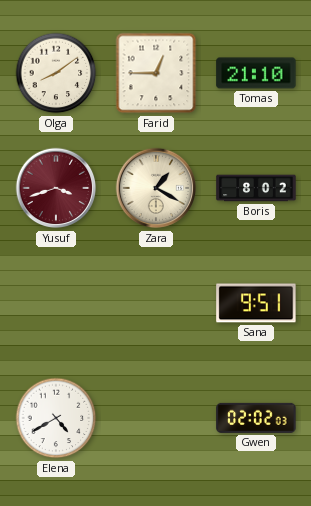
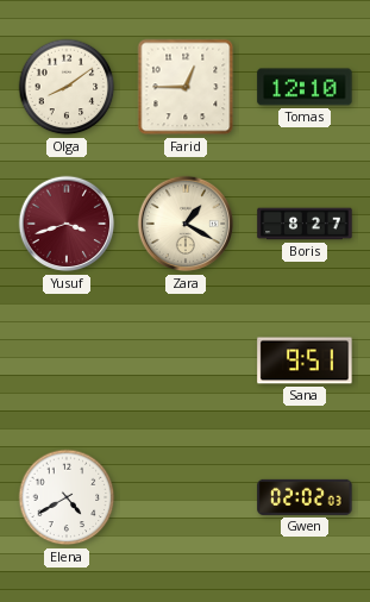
Tomas: 21:10 -> 12:10
Boris: 8:02 -> 8:27
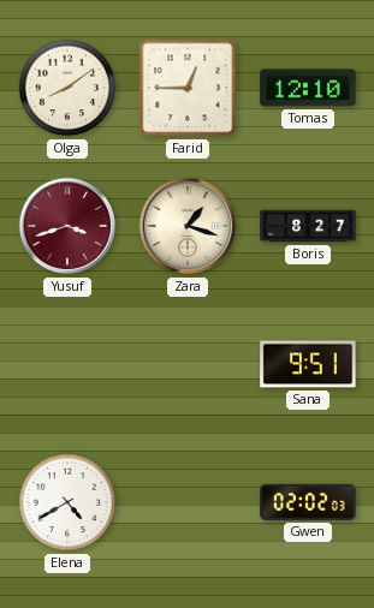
Zara: 1:20 -> 1:18
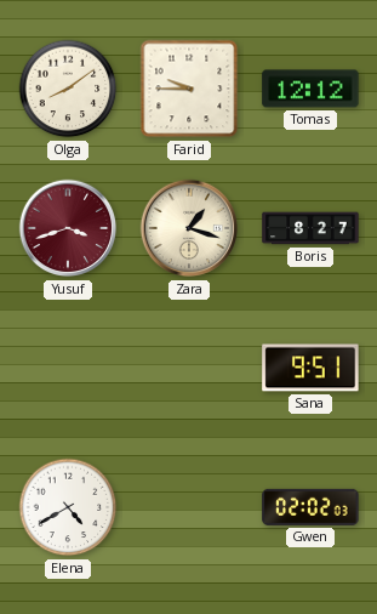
Farid: 12:45 -> 9:45
Tomas: 12:10 -> 12:12
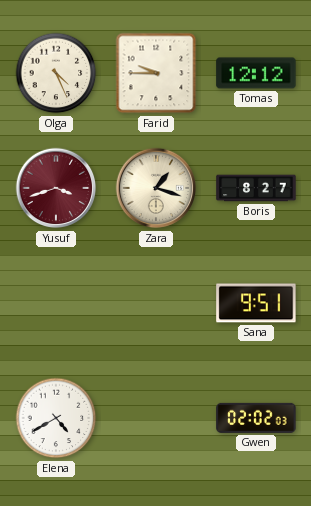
Olga: 8:09 -> 4:26
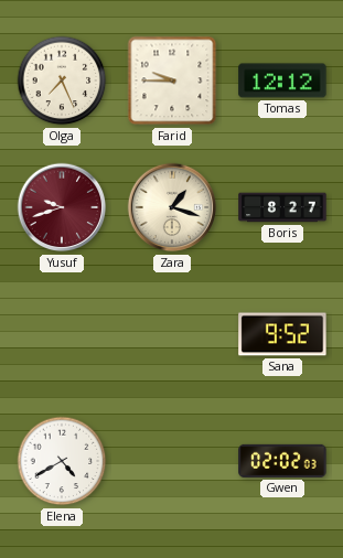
Olga: 4:26 -> 7:26
Yusuf: 3:42 -> 9:42
Sana: 9:51 -> 9:52
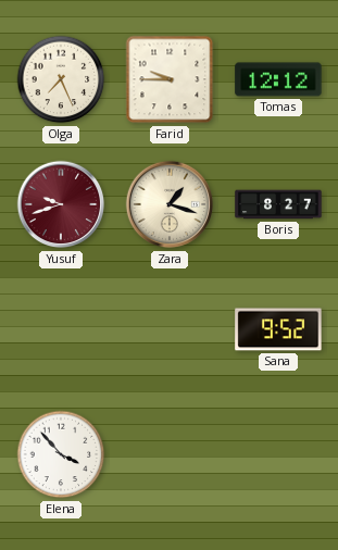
Elena: 4:40 -> 3:53
Gwen: 02:02 -> none
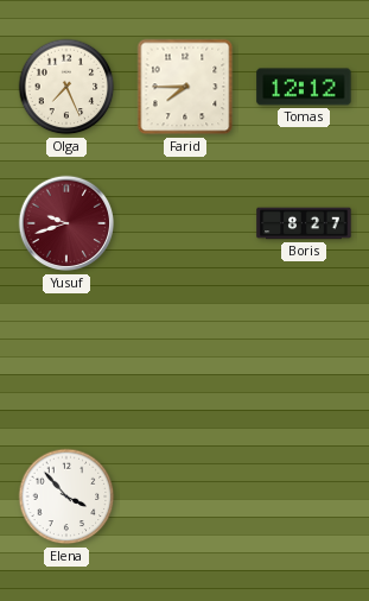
Farid: 9:45 -> 7:45
Zara: 1:18 -> none
Sana: 9:52 -> none
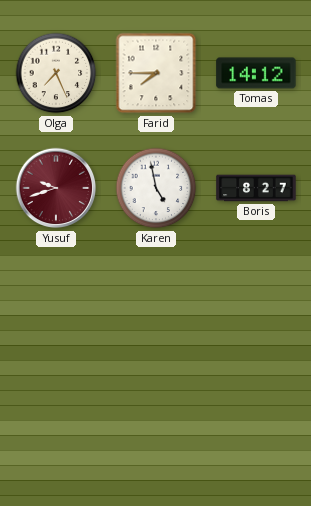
Tomas: 12:12 -> 14:12
Karen: none -> 4:58
Elena: 3:53 -> none
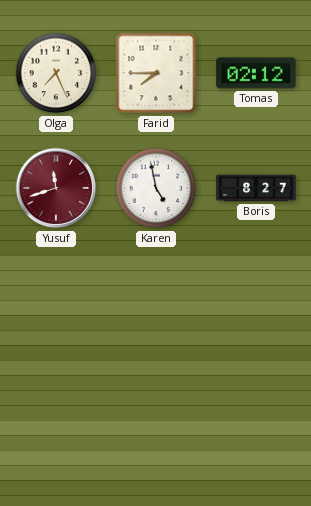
Tomas: 14:12 -> 02:12
Yusuf: 9:42 -> 11:42
